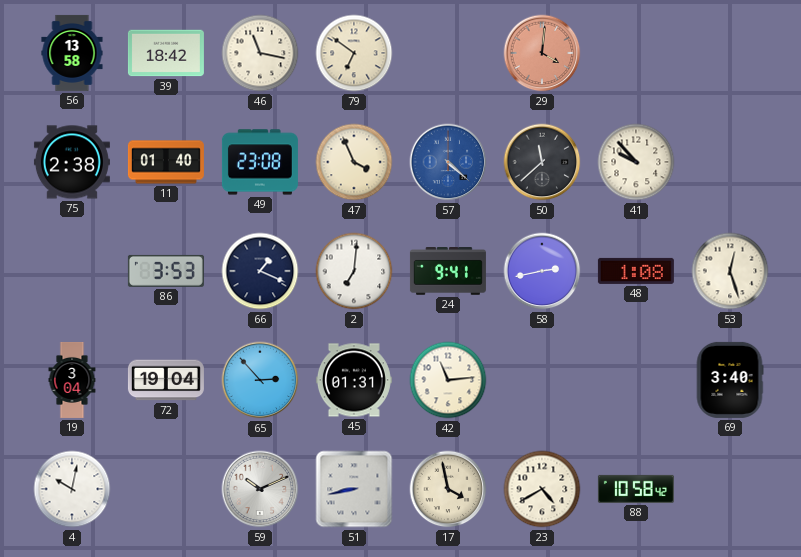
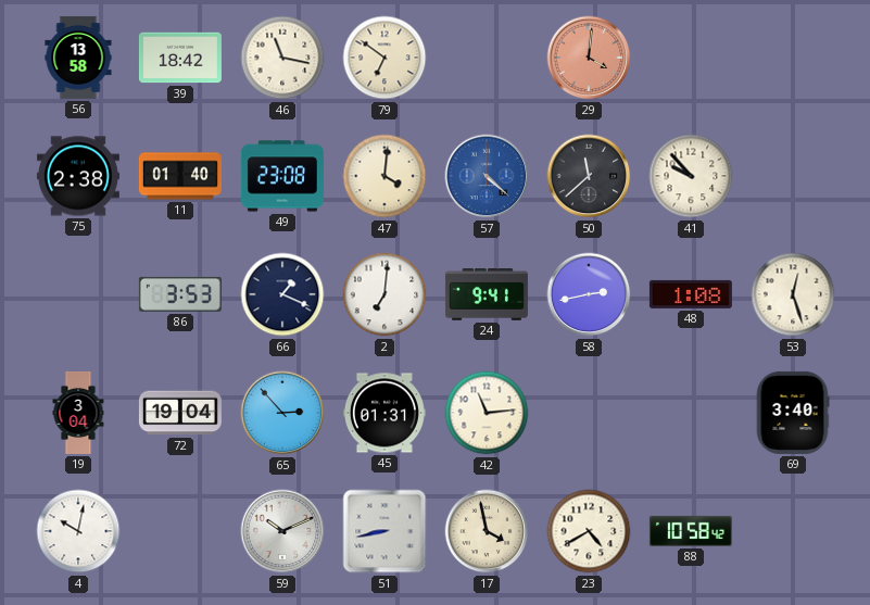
47: 3:56 -> 4:01
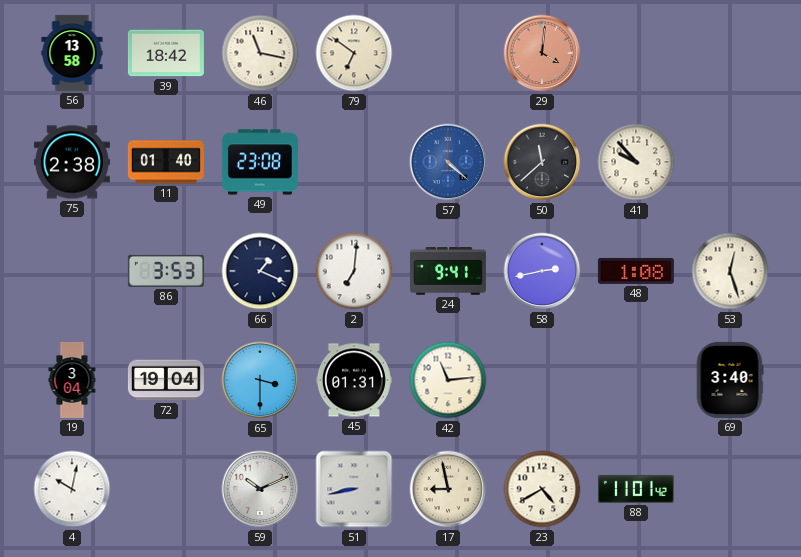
47: 4:01 -> none
65: 2:53 -> 3:30
17: 3:58 -> 8:58
88: 10:58 -> 11:01
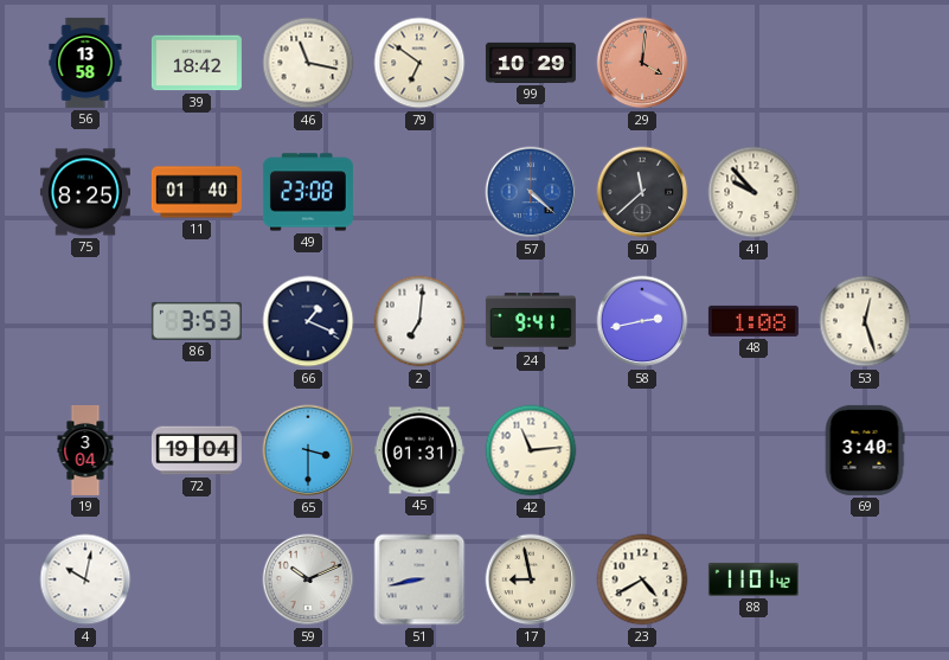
99: none -> 10:29
75: 2:38 -> 8:25
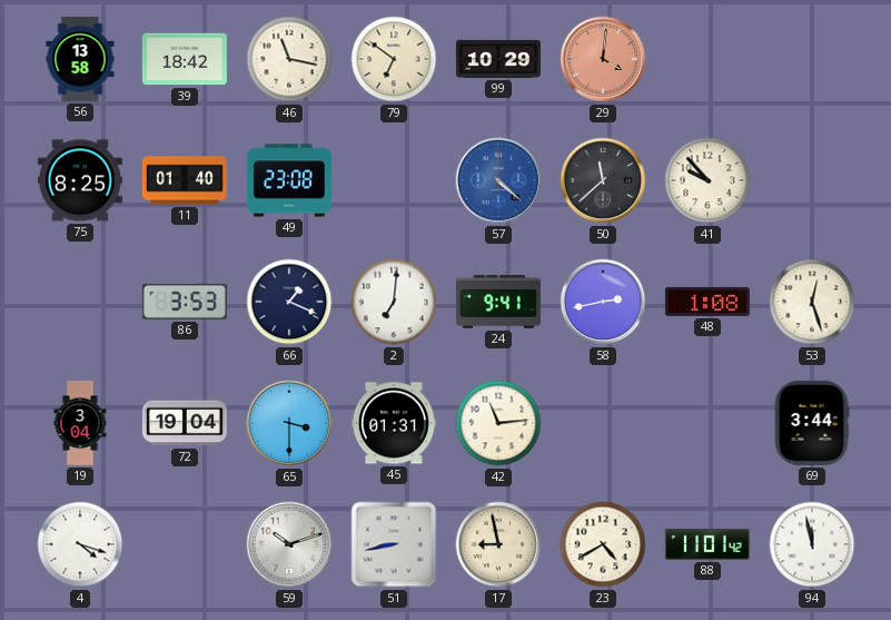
69: 3:40 -> 3:44
4: 10:02 -> 4:18
59: 10:11 -> 10:12
94: none -> 11:58
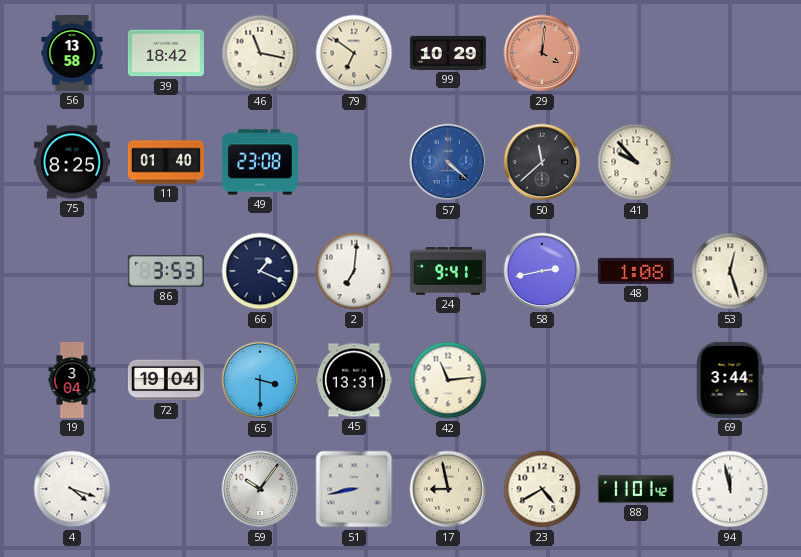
45: 01:31 -> 13:31
59: 10:12 -> 10:06
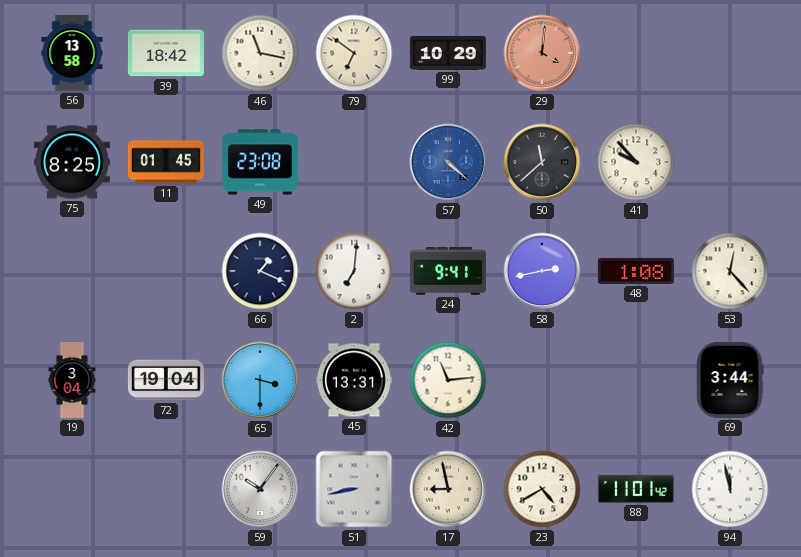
11: 01:40 -> 01:45
86: 3:53 -> none
53: 12:27 -> 12:23
4: 4:18 -> none
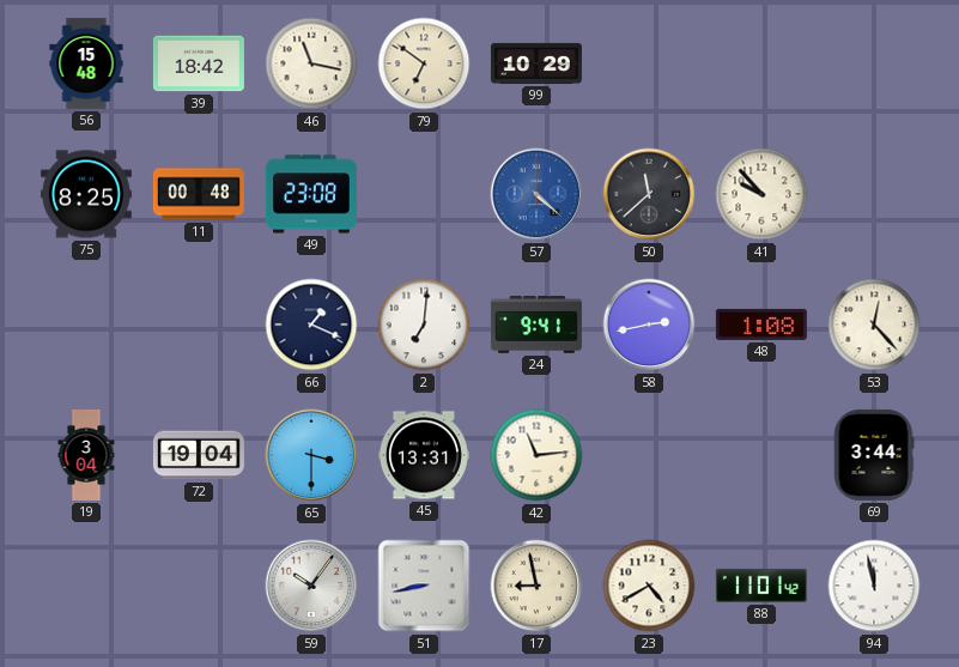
56: 13:58 -> 15:48
29: 4:01 -> none
11: 01:45 -> 00:48
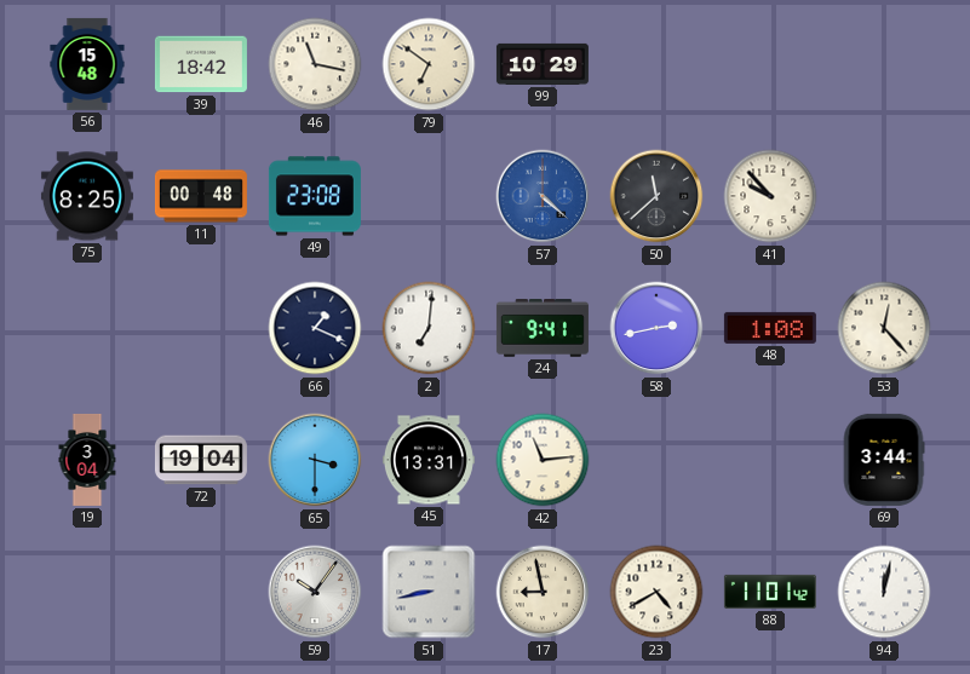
94: 11:58 -> 12:02
